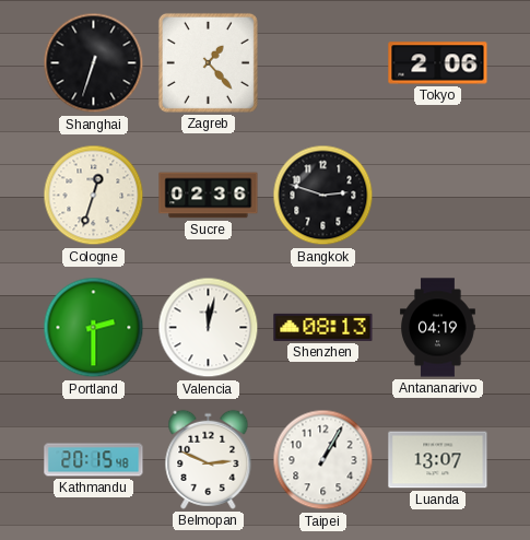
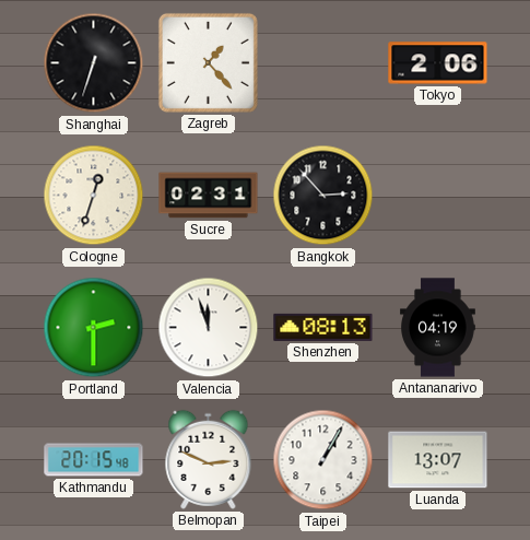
Sucre: 02:36 -> 02:31
Bangkok: 2:48 -> 2:53
Valencia: 12:02 -> 11:57
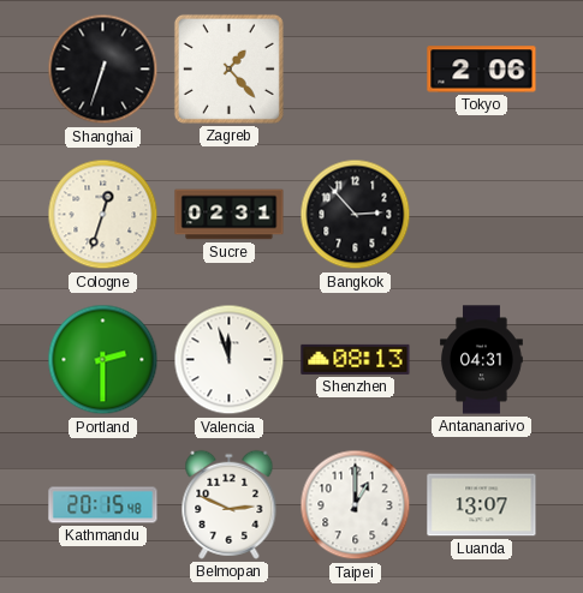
Antananarivo: 04:19 -> 04:31
Taipei: 1:05 -> 1:00
